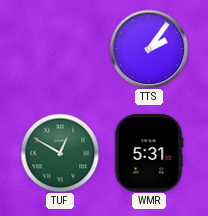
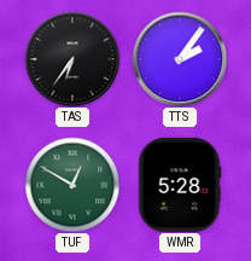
TAS: none -> 6:36
WMR: 5:31 -> 5:28
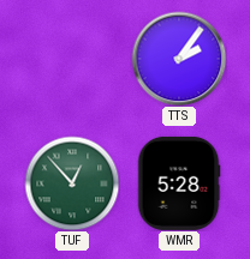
TAS: 6:36 -> none
TUF: 12:50 -> 12:53
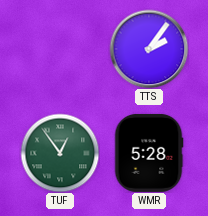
TUF: 12:53 -> 12:54
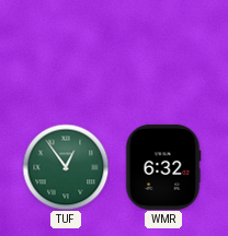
TTS: 2:06 -> none
WMR: 5:28 -> 6:32
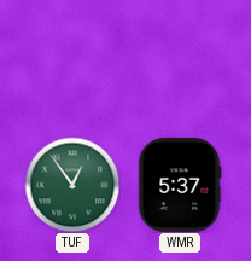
WMR: 6:32 -> 5:37
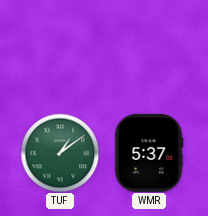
TUF: 12:54 -> 1:09
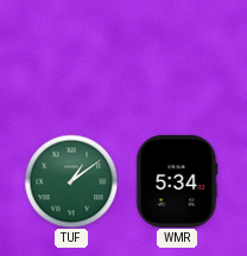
WMR: 5:37 -> 5:34
